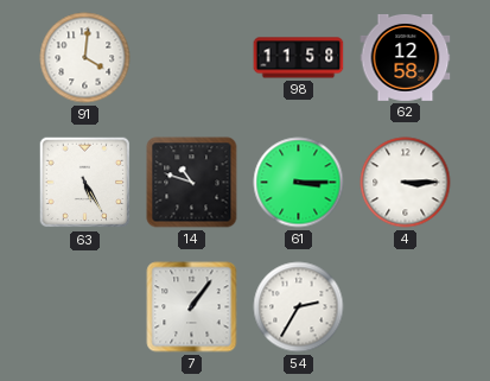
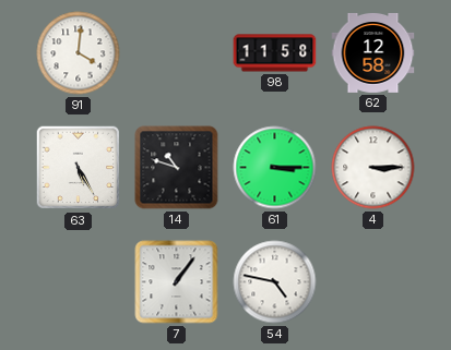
54: 2:35 -> 4:47
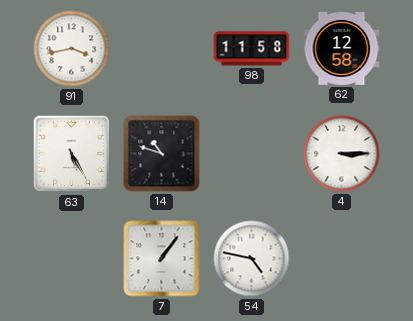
91: 4:01 -> 3:43
61: 3:15 -> none
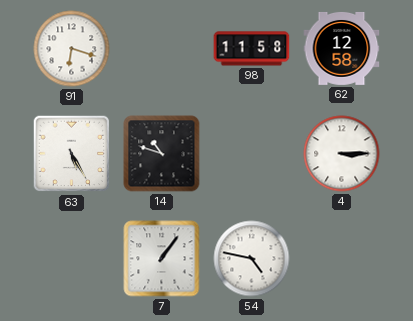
91: 3:43 -> 6:18
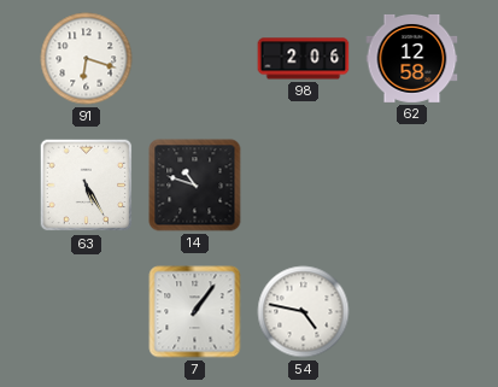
98: 11:58 -> 2:06
4: 3:15 -> none
